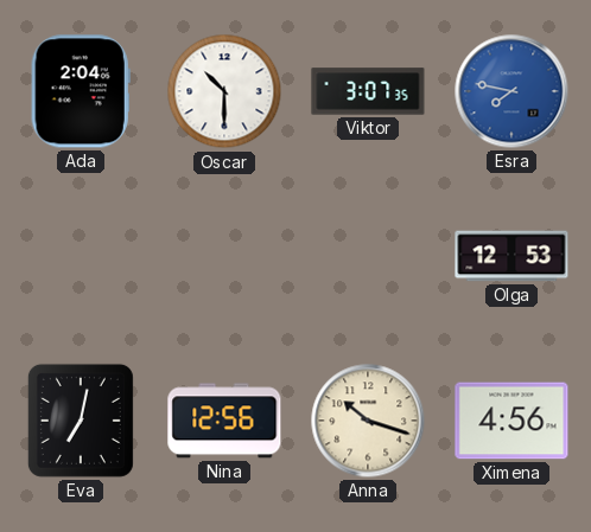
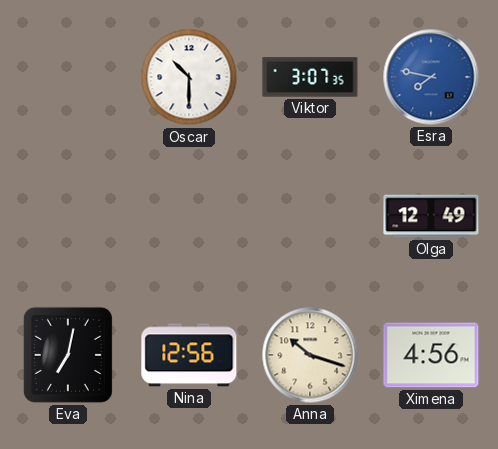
Ada: 2:04 -> none
Olga: 12:53 -> 12:49
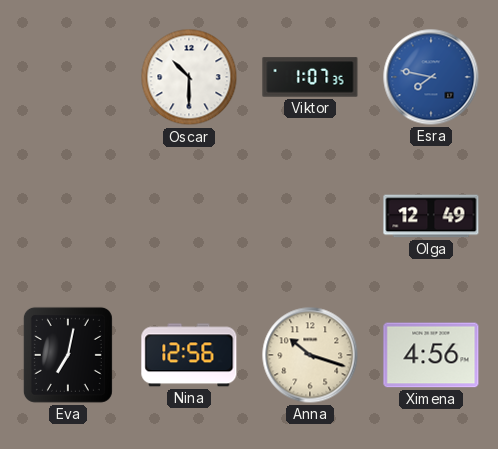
Viktor: 3:07 -> 1:07
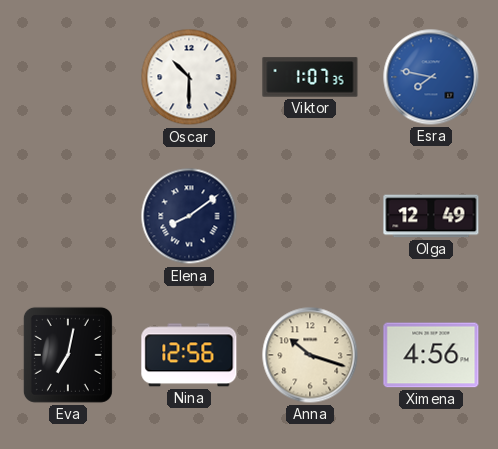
Elena: none -> 8:09
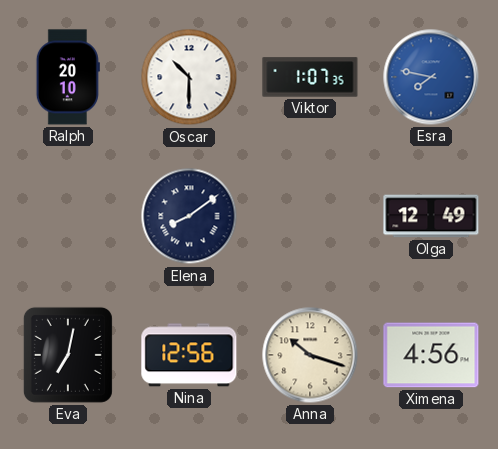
Ralph: none -> 20:10
